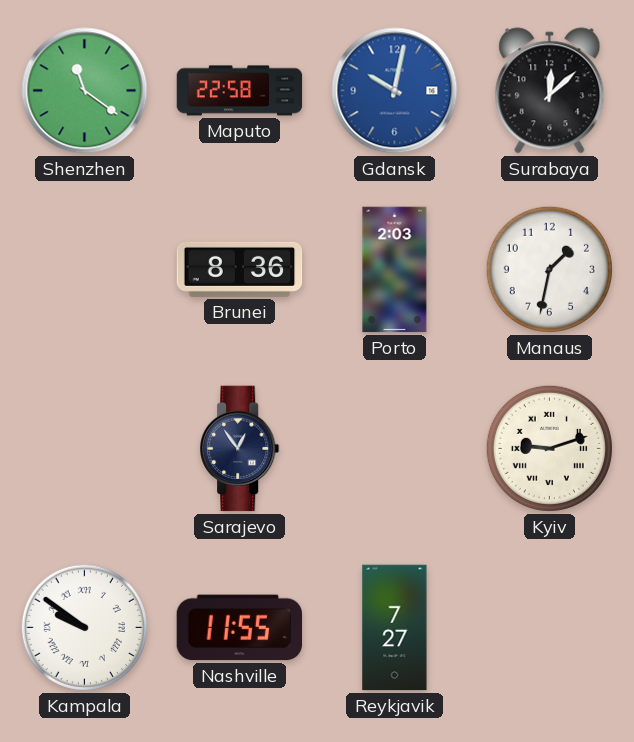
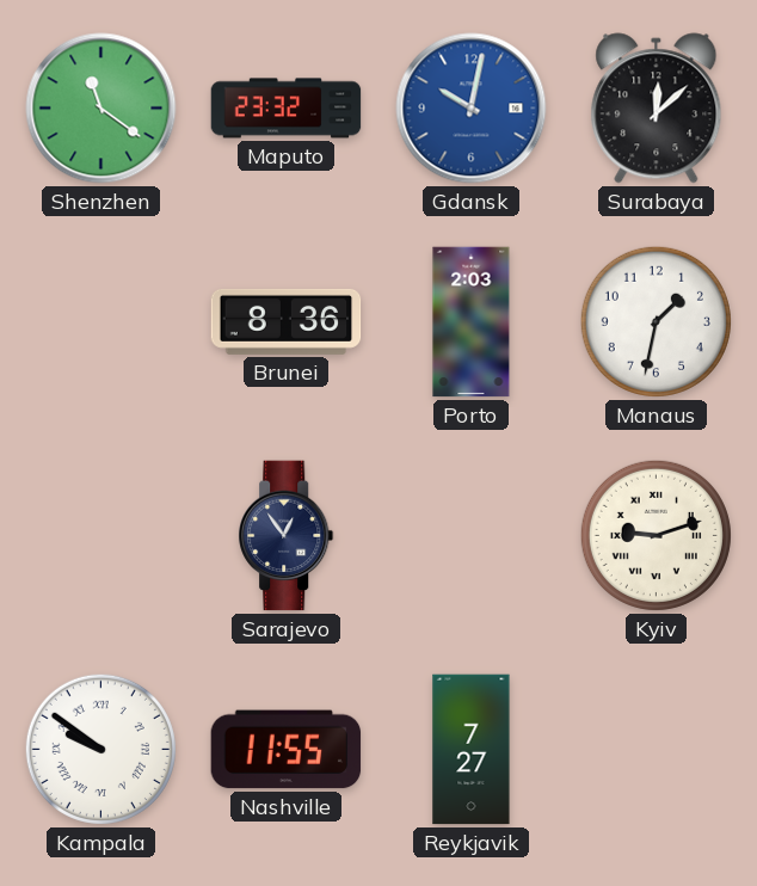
Maputo: 22:58 -> 23:32
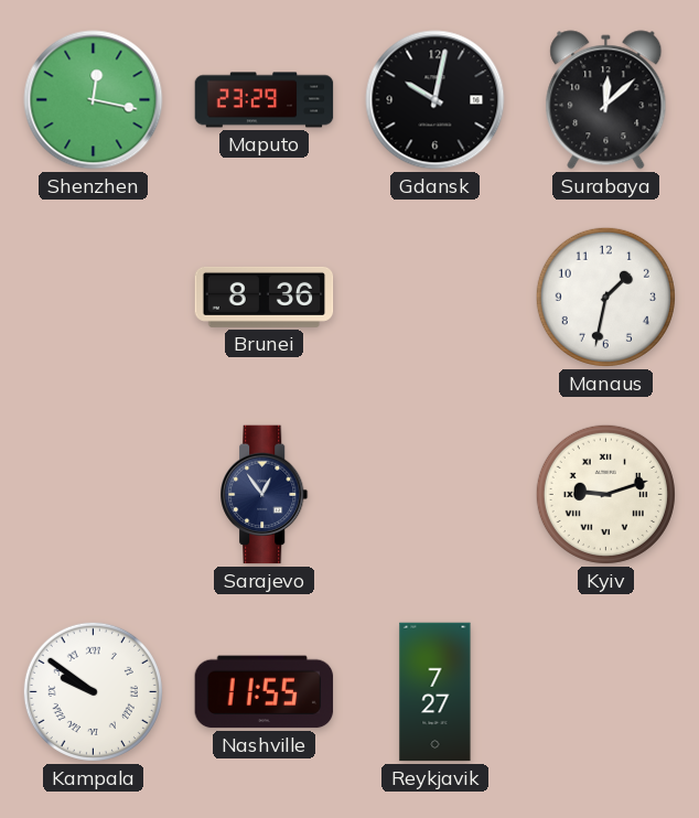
Shenzhen: 11:21 -> 12:17
Maputo: 23:32 -> 23:29
Gdansk dial: blue -> black
Porto: 2:03 -> none
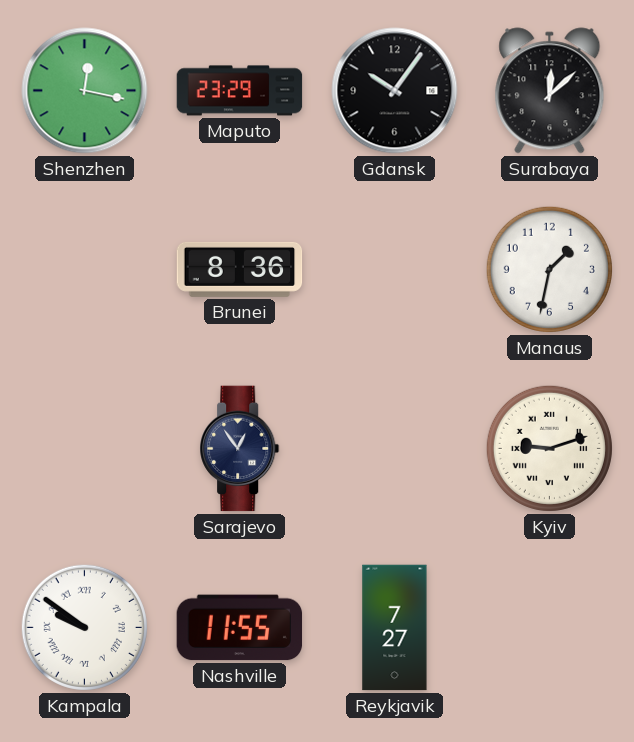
Gdansk: 10:02 -> 10:06
